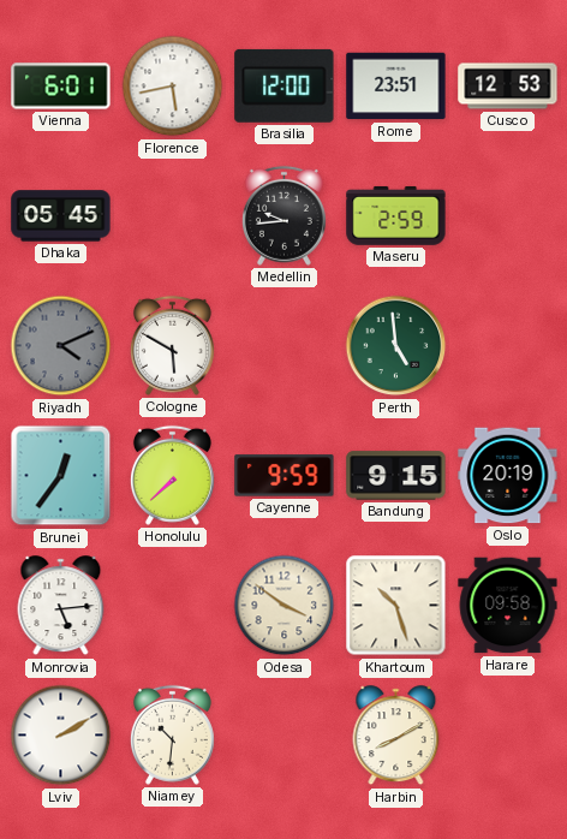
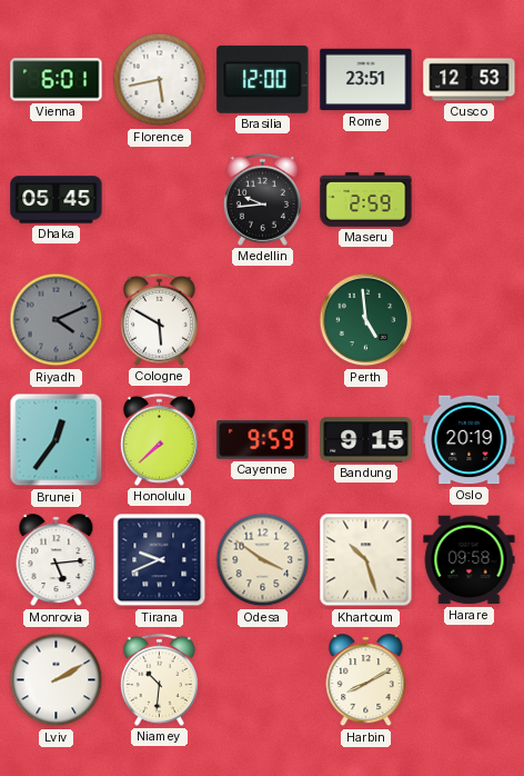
Tirana: none -> 9:41
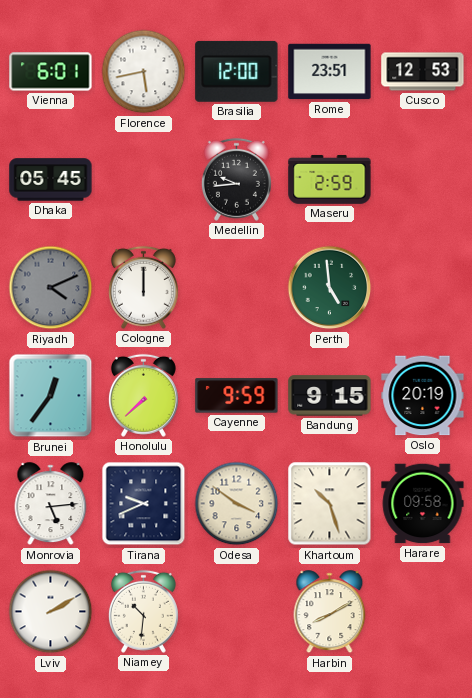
Cologne: 5:50 -> 12:00
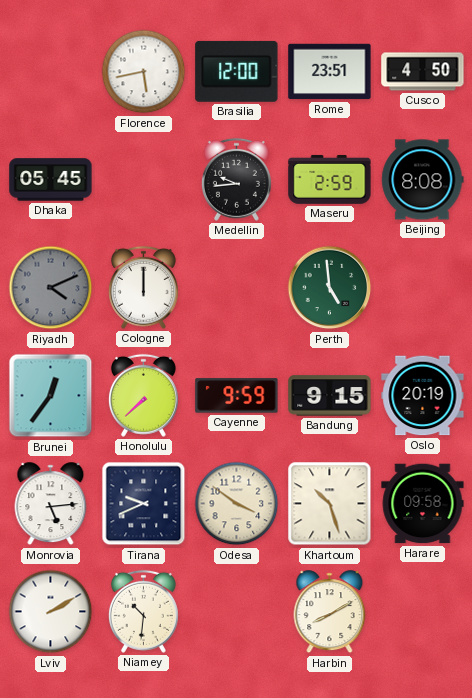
Vienna: 6:01 -> none
Cusco: 12:53 -> 4:50
Beijing: none -> 8:08
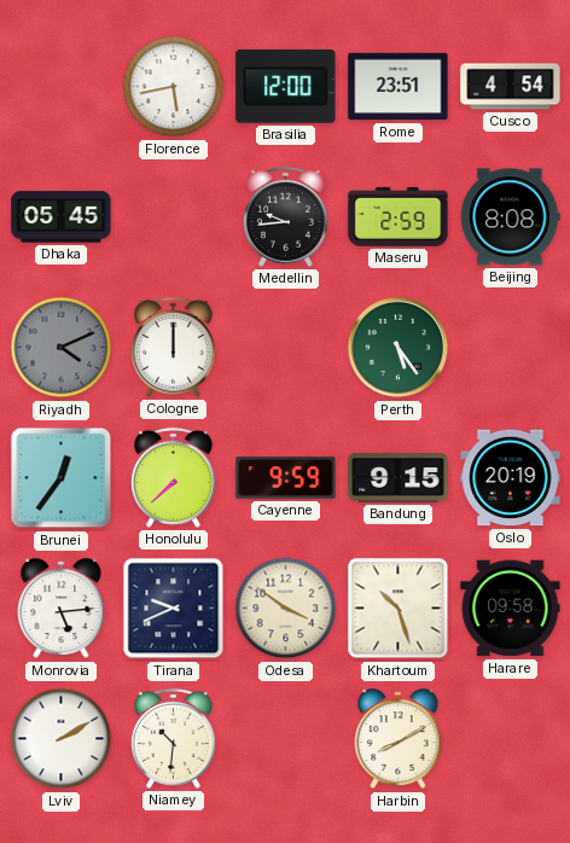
Cusco: 4:50 -> 4:54
Perth: 4:59 -> 5:24
